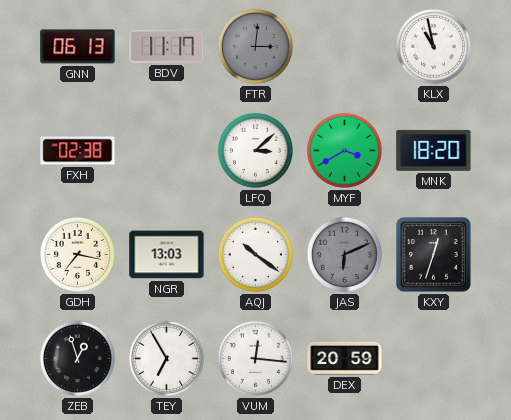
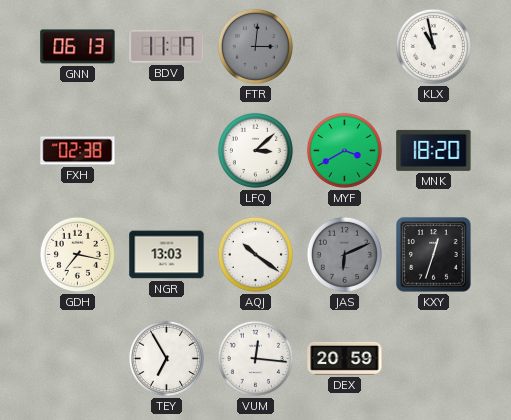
ZEB: 12:57 -> none
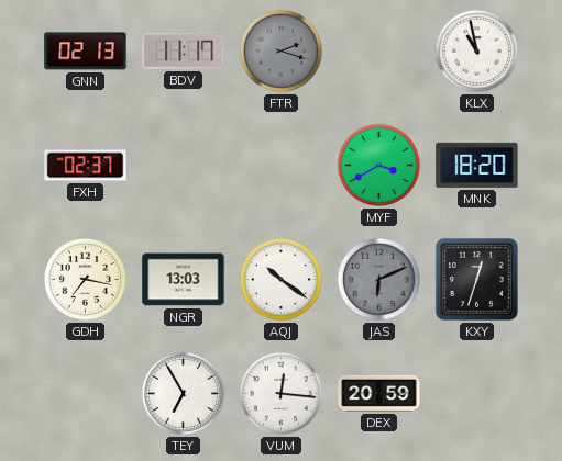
GNN: 06:13 -> 02:13
FTR: 3:01 -> 2:18
FXH: 02:38 -> 02:37
LFQ: 3:08 -> none
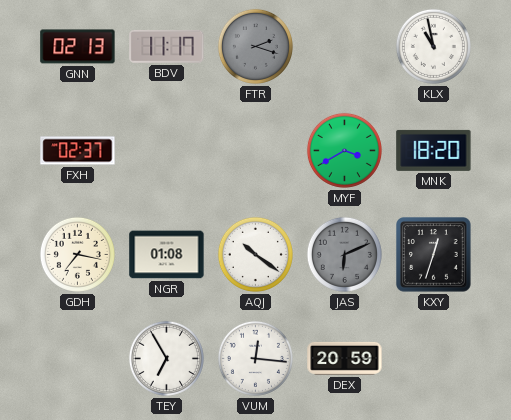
NGR: 13:03 -> 01:08
